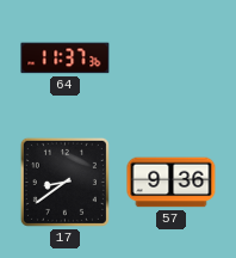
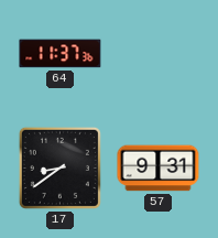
57: 9:36 -> 9:31
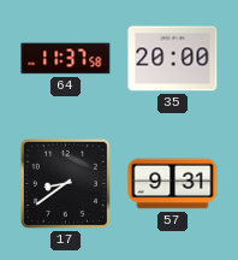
64: 11:37:36 -> 11:37:58
35: none -> 20:00
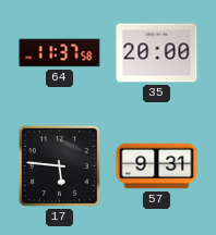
17: 8:39 -> 5:46
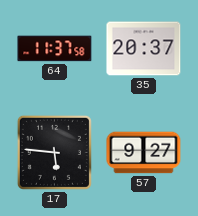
35: 20:00 -> 20:37
57: 9:31 -> 9:27
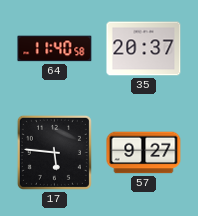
64: 11:37 -> 11:40
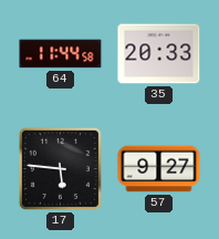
64: 11:40 -> 11:44
35: 20:37 -> 20:33
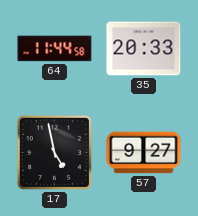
17: 5:46 -> 4:58
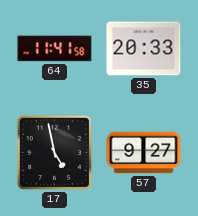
64: 11:44 -> 11:41
